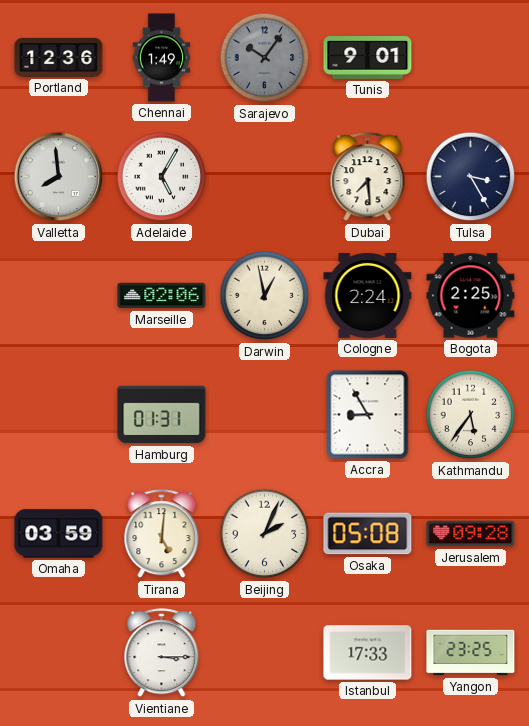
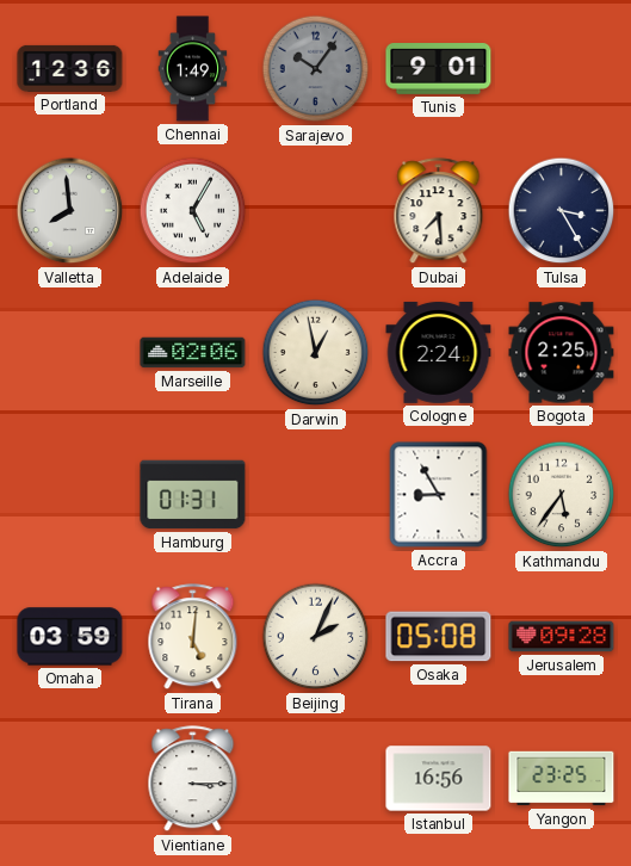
Istanbul: 17:33 -> 16:56
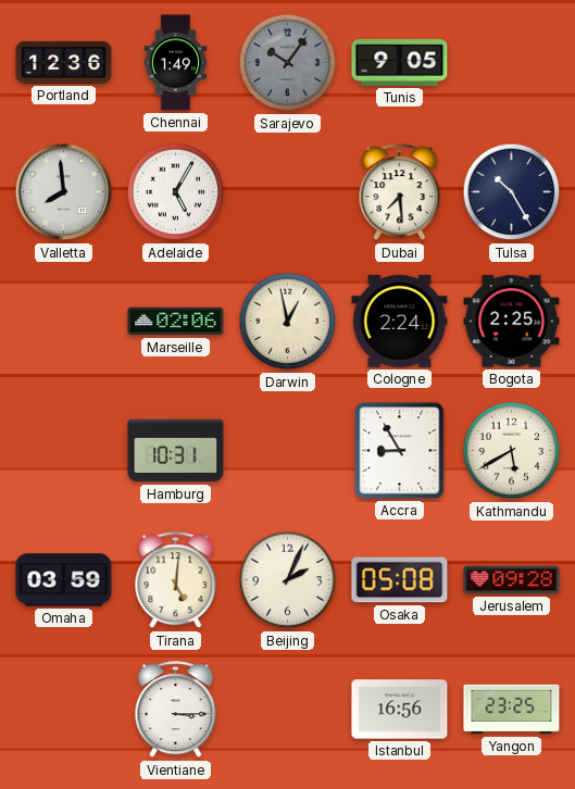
Tunis: 9:01 -> 9:05
Tulsa: 3:25 -> 10:25
Hamburg: 01:31 -> 10:31
Kathmandu: 5:36 -> 5:40
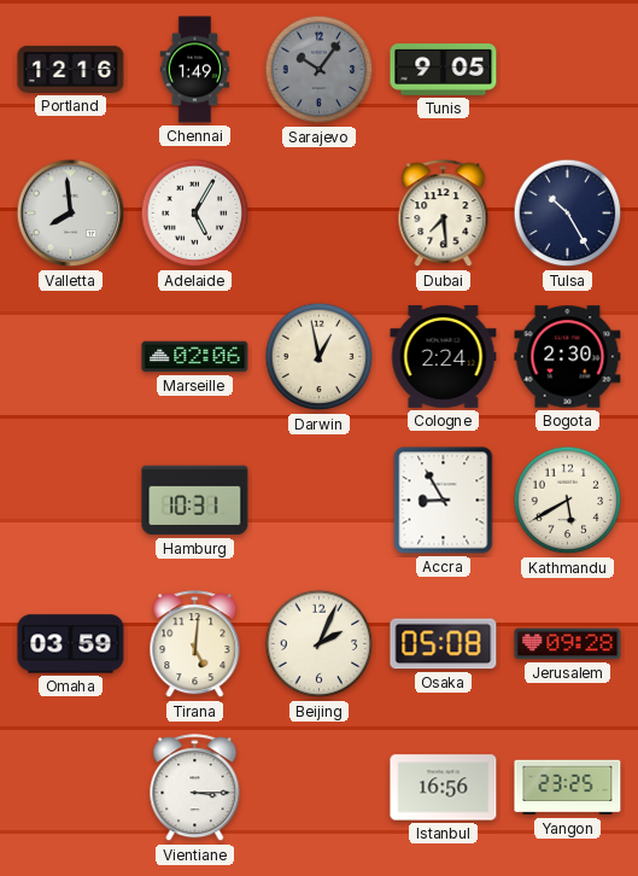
Portland: 12:36 -> 12:16
Bogota: 2:25 -> 2:30
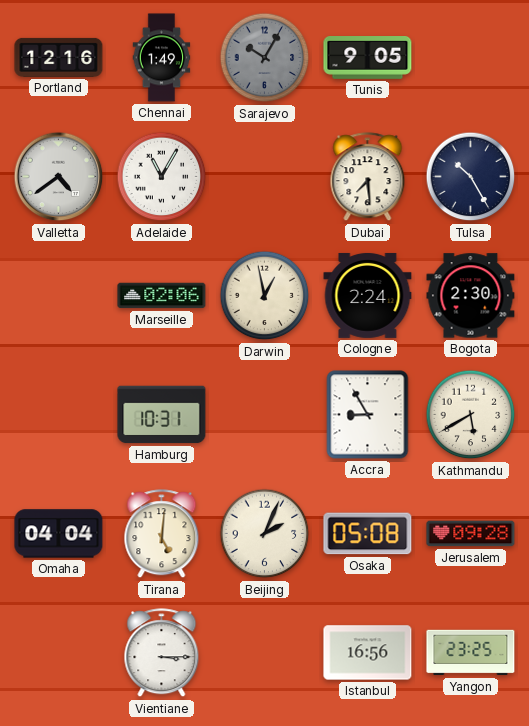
Sarajevo: 10:06 -> 10:05
Valletta: 7:59 -> 4:39
Adelaide: 5:05 -> 11:05
Omaha: 03:59 -> 04:04
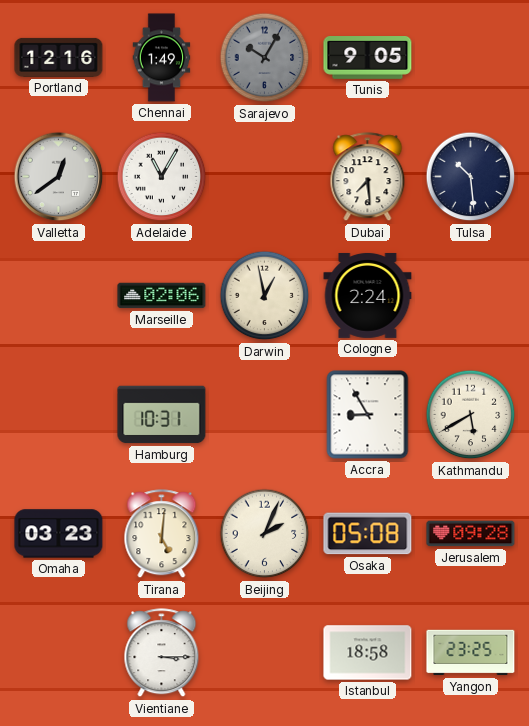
Valletta: 4:39 -> 12:39
Tulsa: 10:25 -> 10:29
Bogota: 2:30 -> none
Omaha: 04:04 -> 03:23
Istanbul: 16:56 -> 18:58
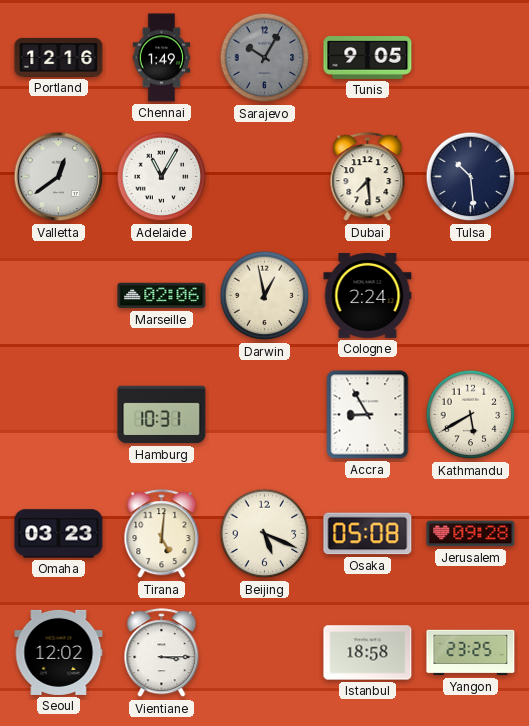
Beijing: 2:04 -> 5:19
Seoul: none -> 12:02
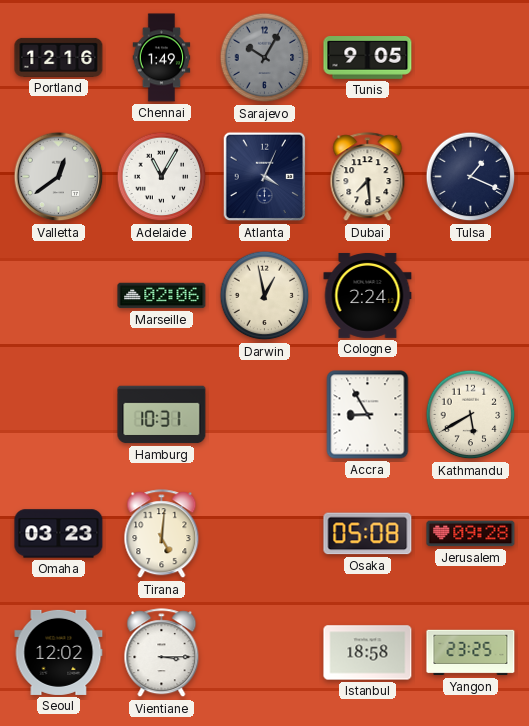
Atlanta: none -> 4:04
Tulsa: 10:29 -> 1:19
Beijing: 5:19 -> none
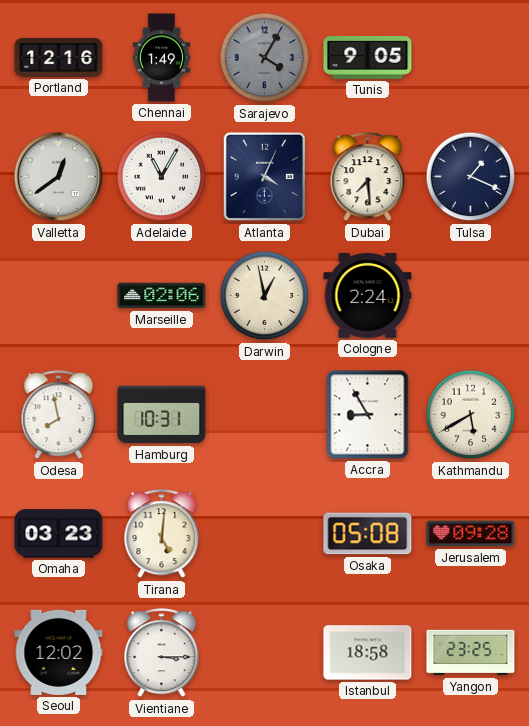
Sarajevo: 10:05 -> 4:05
Odesa: none -> 7:58
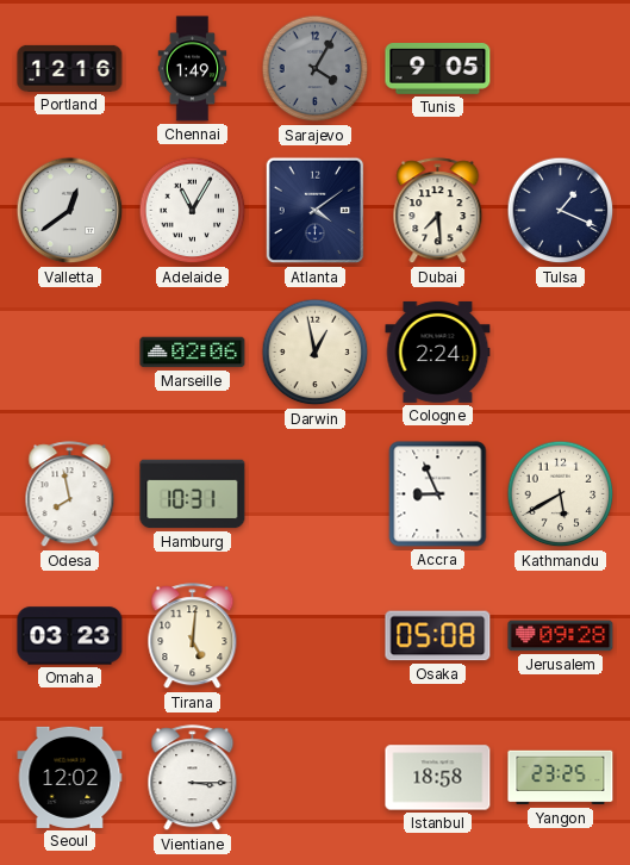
Atlanta: 4:04 -> 4:09
Accra: 8:55 -> 8:56
